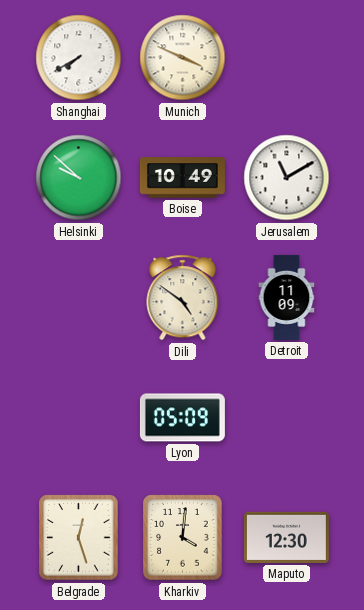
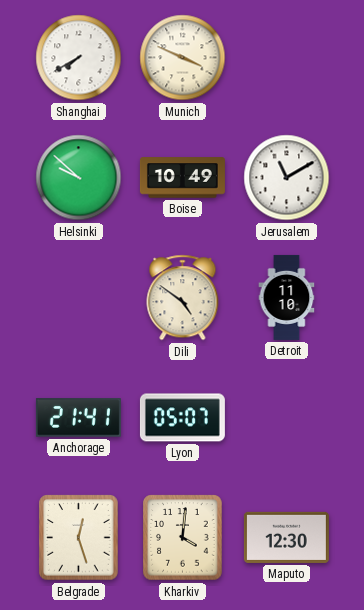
Detroit: 11:09 -> 11:10
Anchorage: none -> 21:41
Lyon: 05:09 -> 05:07
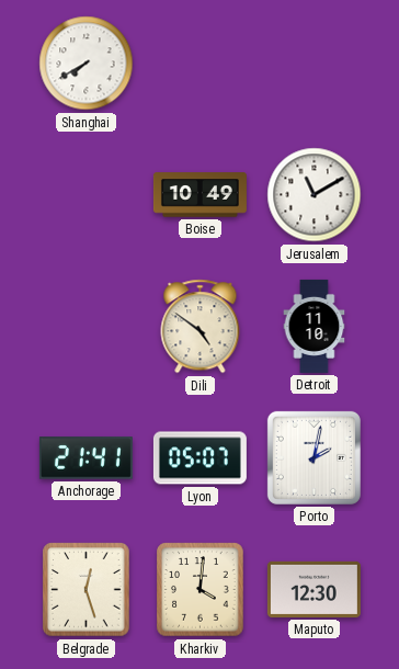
Munich: 3:49 -> none
Helsinki: 9:52 -> none
Porto: none -> 2:02
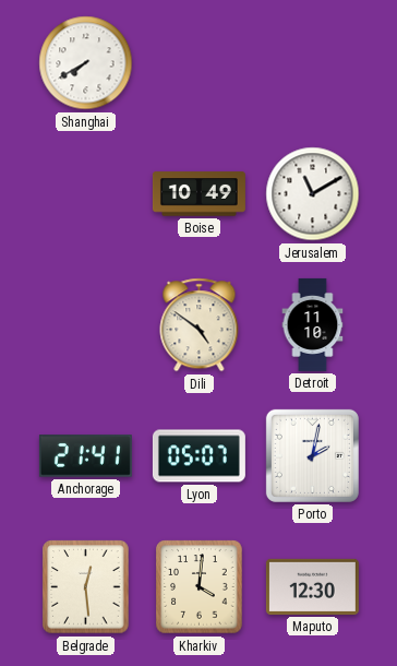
Belgrade: 12:27 -> 12:29
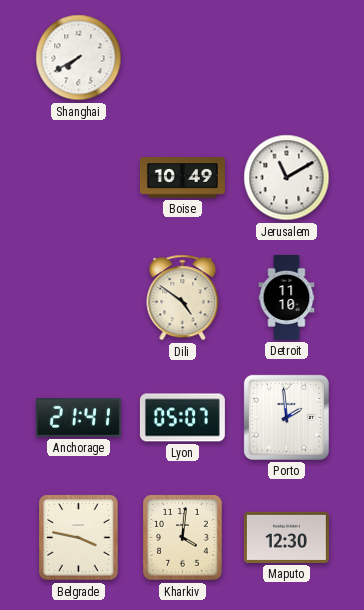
Porto: 2:02 -> 1:59
Belgrade: 12:29 -> 3:47
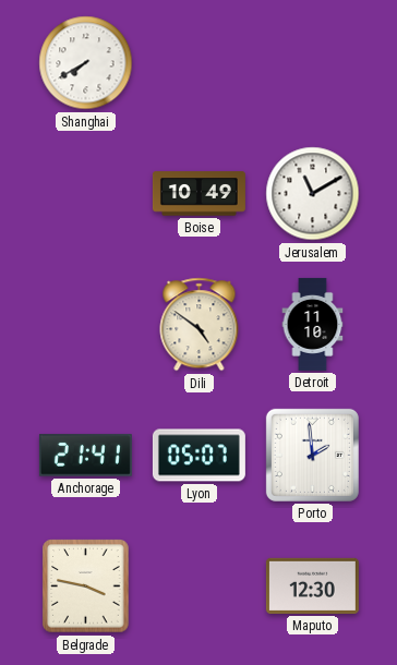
Kharkiv: 4:01 -> none
